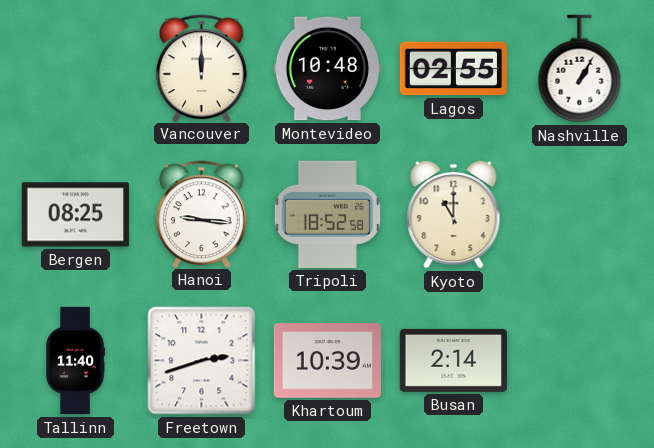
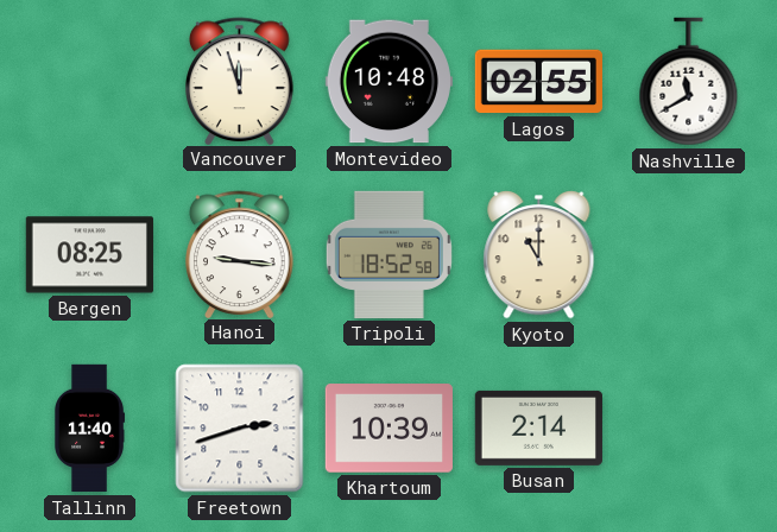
Vancouver: 12:00 -> 11:57
Nashville: 1:05 -> 11:40
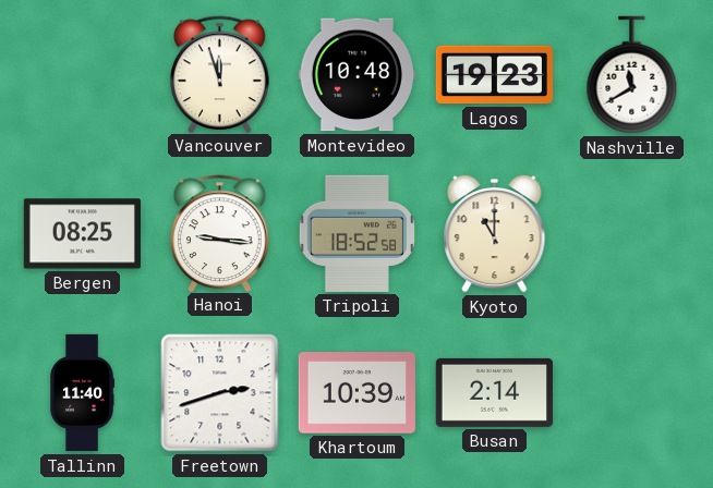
Lagos: 02:55 -> 19:23
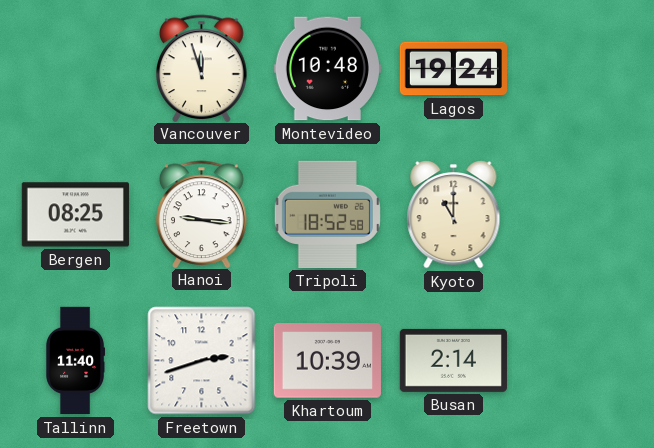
Lagos: 19:23 -> 19:24
Nashville: 11:40 -> none
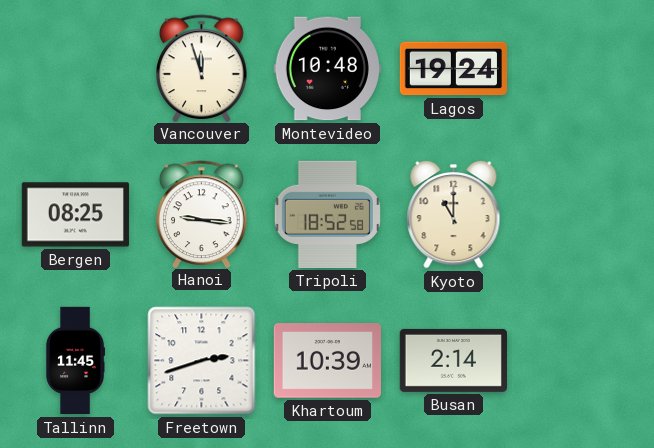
Tallinn: 11:40 -> 11:45
